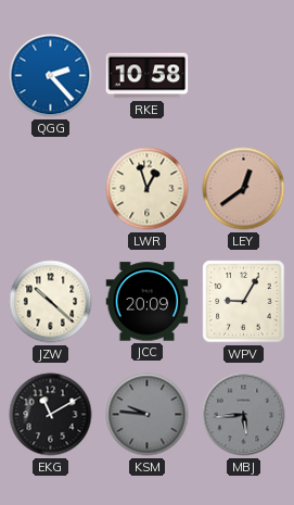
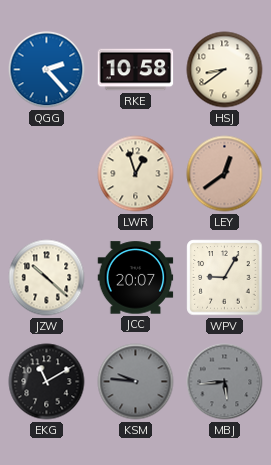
HSJ: none -> 8:39
JCC: 20:09 -> 20:07
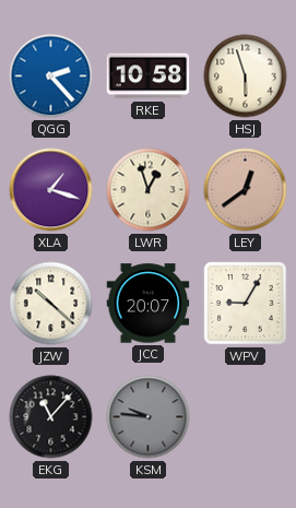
HSJ: 8:39 -> 5:57
XLA: none -> 1:18
EKG: 11:10 -> 11:07
MBJ: 5:44 -> none
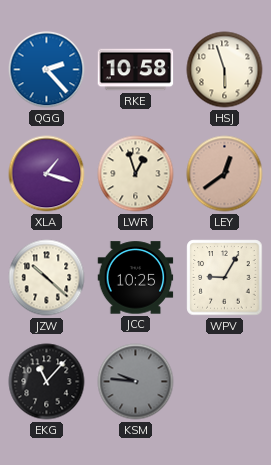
JCC: 20:07 -> 10:25
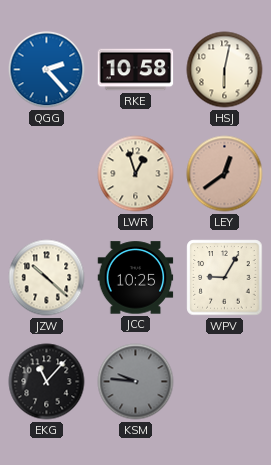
HSJ: 5:57 -> 6:02
XLA: 1:18 -> none
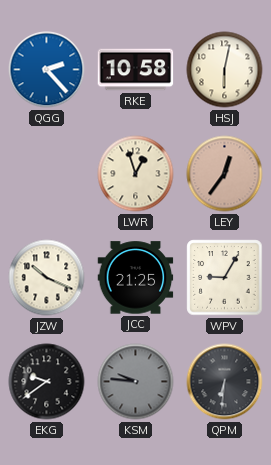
LEY: 12:39 -> 12:36
JZW: 10:22 -> 10:19
JCC: 10:25 -> 21:25
EKG: 11:07 -> 9:39
QPM: none -> 6:31
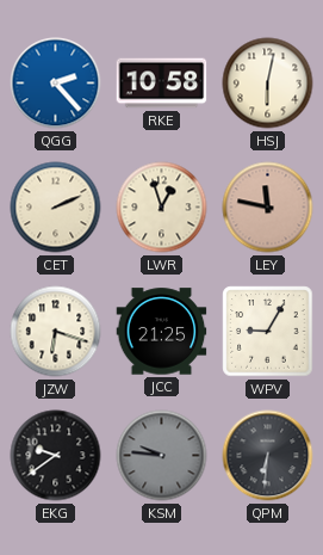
CET: none -> 2:11
LEY: 12:36 -> 11:47
JZW: 10:19 -> 6:18
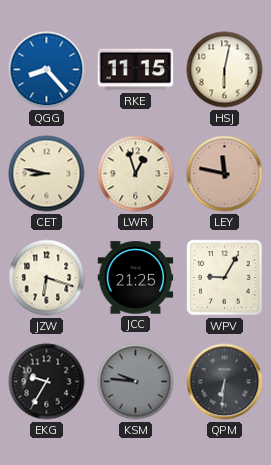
QGG: 2:23 -> 8:23
RKE: 10:58 -> 11:15
CET: 2:11 -> 8:47
EKG: 9:39 -> 9:35
